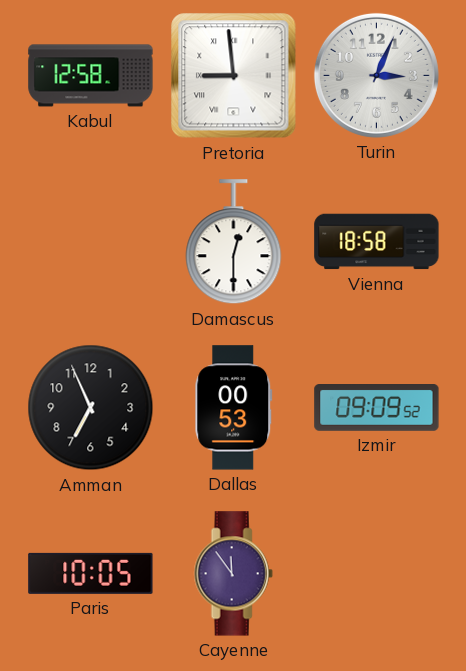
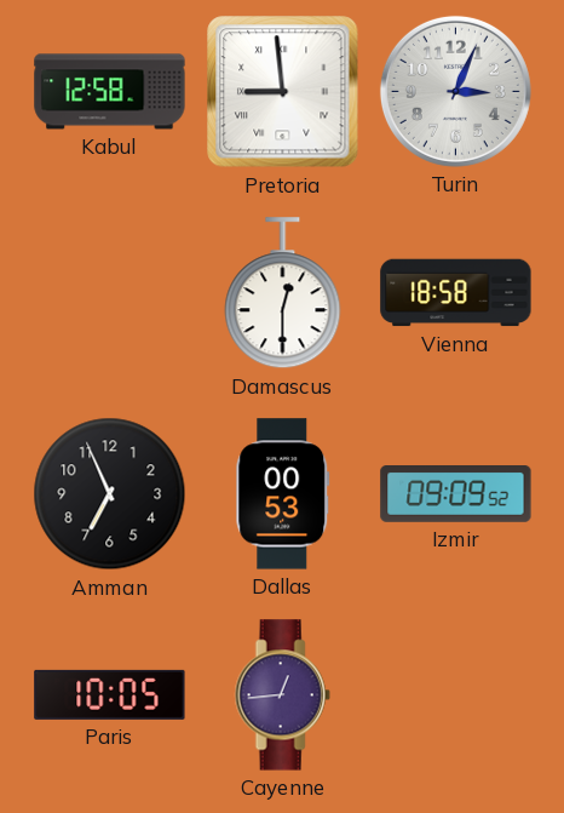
Cayenne: 11:54 -> 12:44
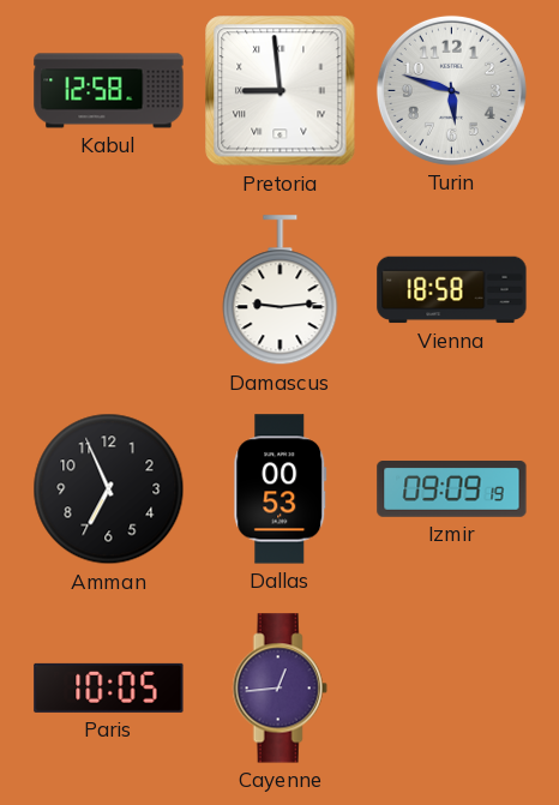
Turin: 3:04 -> 5:48
Damascus: 12:30 -> 9:14
Izmir: 09:09:52 -> 09:09:19
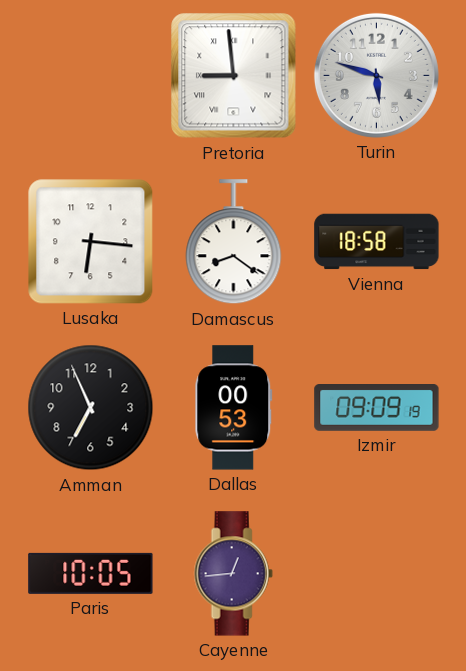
Kabul: 12:58 -> none
Lusaka: none -> 6:16
Damascus: 9:14 -> 8:21
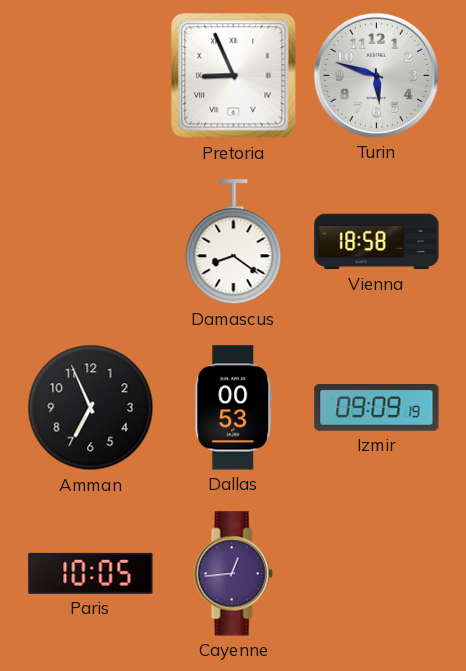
Pretoria: 8:59 -> 8:56
Lusaka: 6:16 -> none
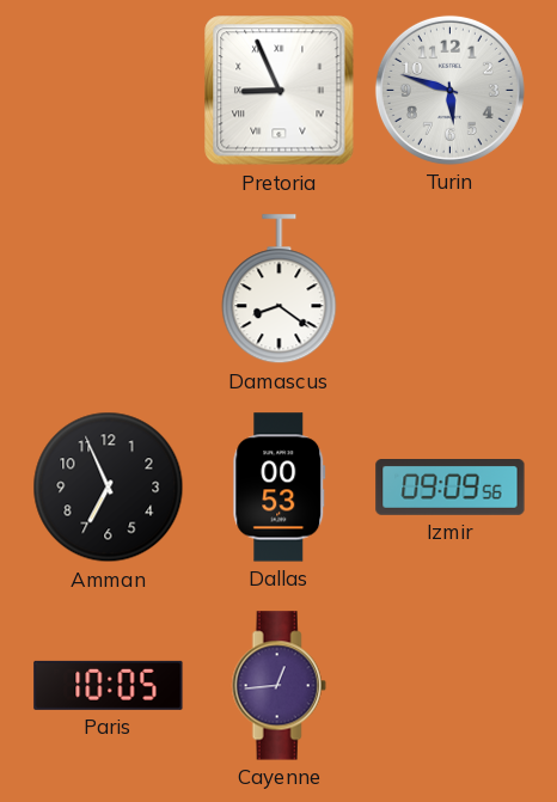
Vienna: 18:58 -> none
Izmir: 09:09:19 -> 09:09:56
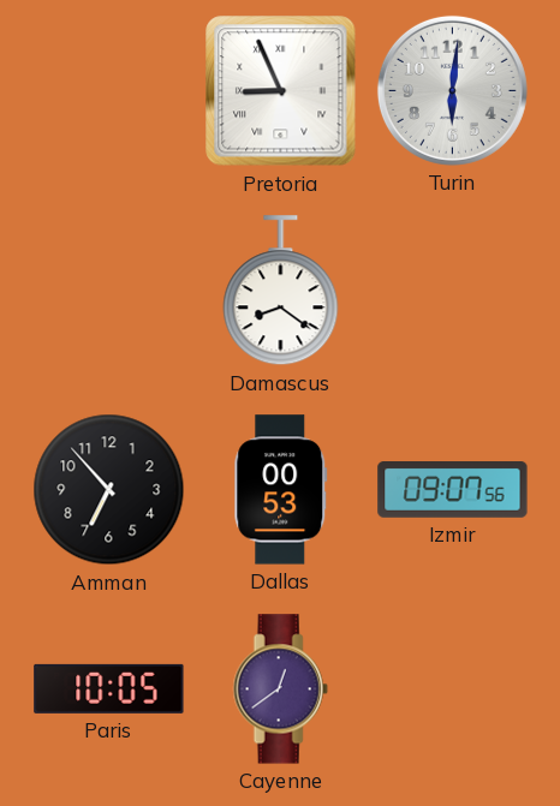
Turin: 5:48 -> 6:01
Amman: 6:56 -> 6:53
Izmir: 09:09 -> 09:07
Cayenne: 12:44 -> 12:39
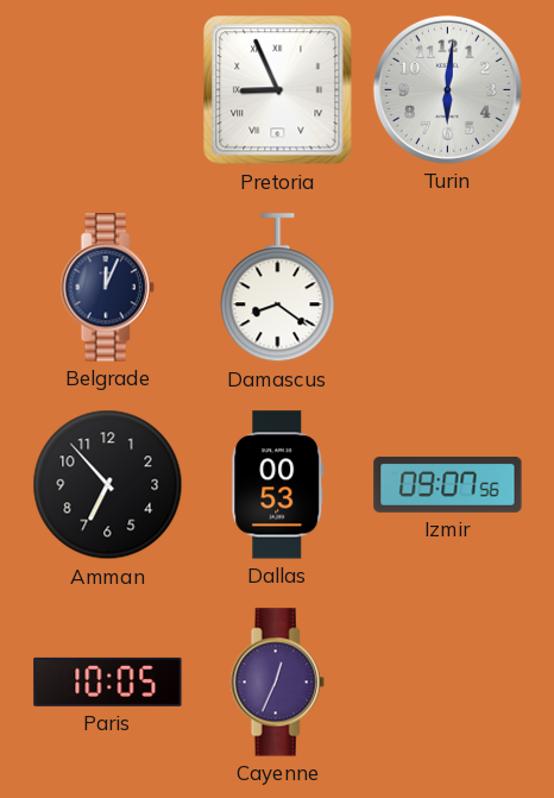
Belgrade: none -> 12:04
Cayenne: 12:39 -> 12:34
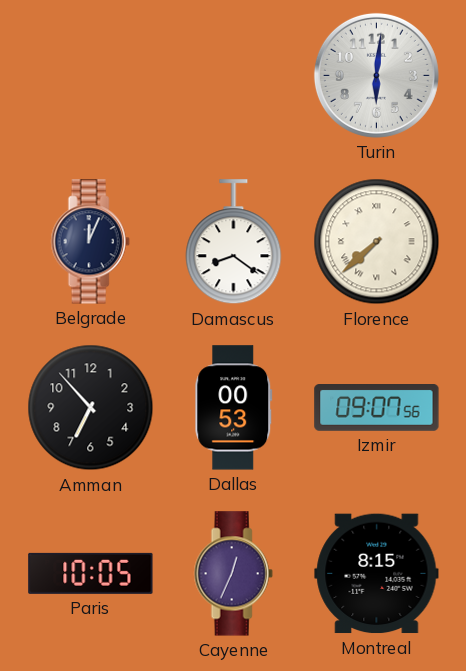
Pretoria: 8:56 -> none
Florence: none -> 7:38
Montreal: none -> 8:15
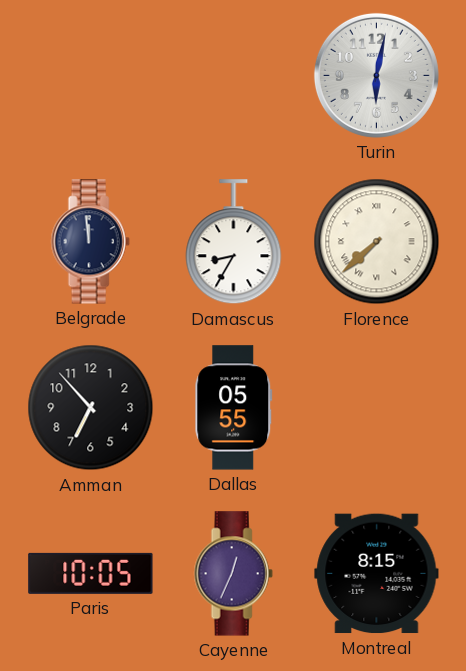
Turin: 6:01 -> 6:02
Belgrade: 12:04 -> 11:59
Damascus: 8:21 -> 8:35
Dallas: 00:53 -> 05:55
Izmir: 09:07 -> none
